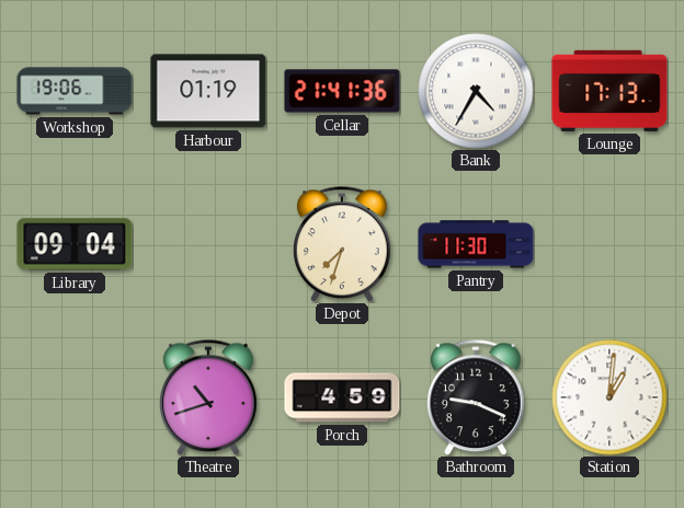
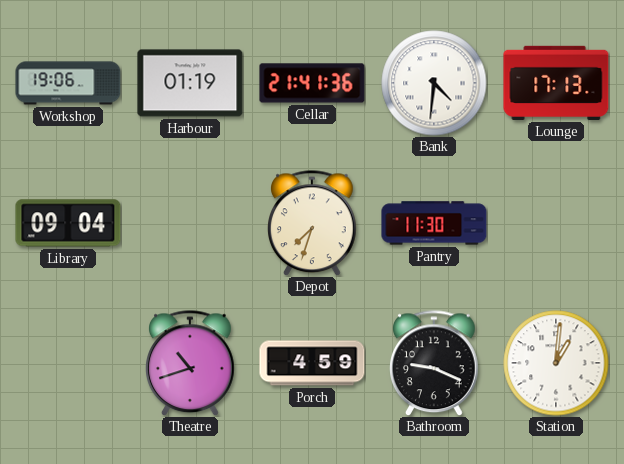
Bank: 4:35 -> 4:31
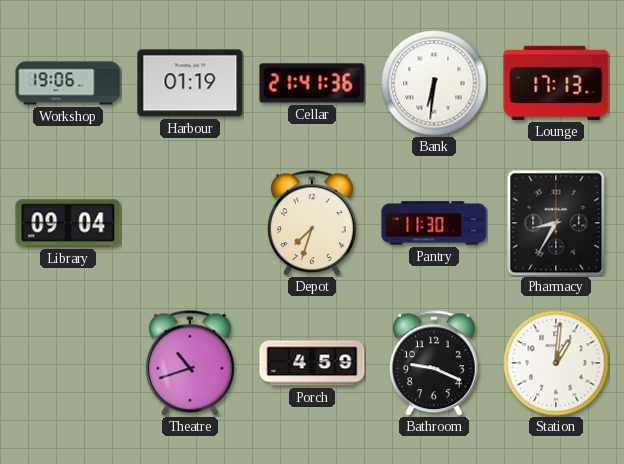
Bank: 4:31 -> 6:31
Pharmacy: none -> 8:35
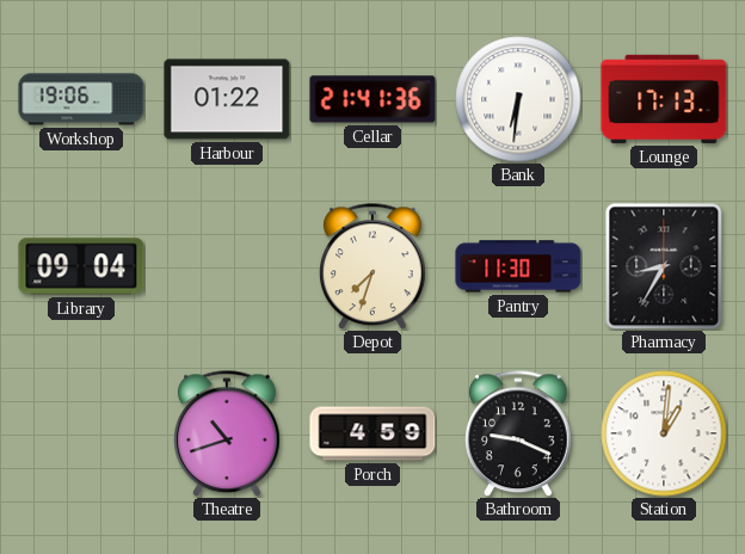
Harbour: 01:19 -> 01:22
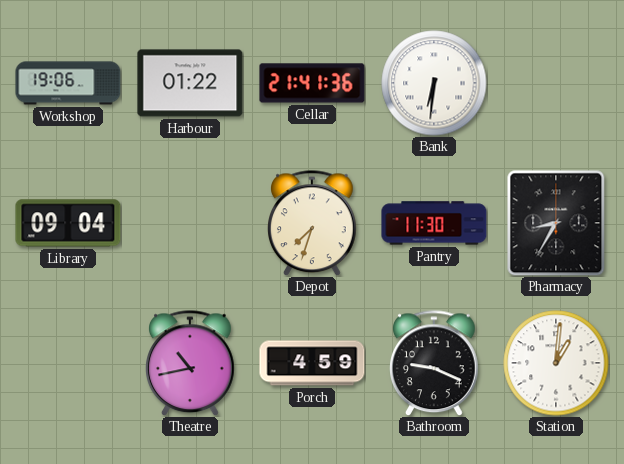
Lounge: 17:13 -> none
Theatre: 10:42 -> 10:43
